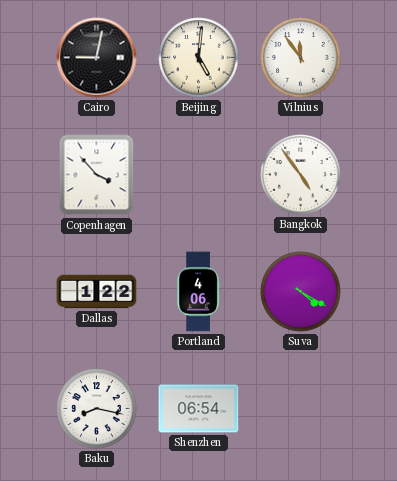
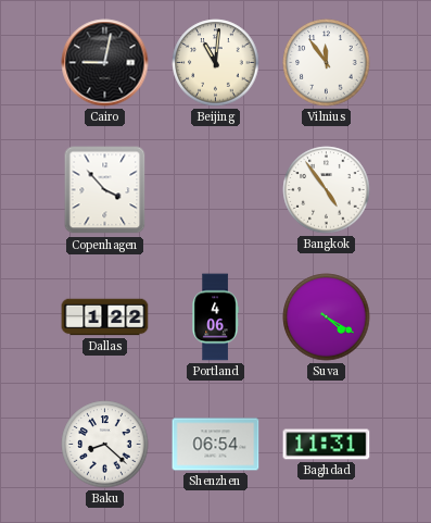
Beijing: 5:01 -> 11:01
Baku: 8:17 -> 8:22
Baghdad: none -> 11:31
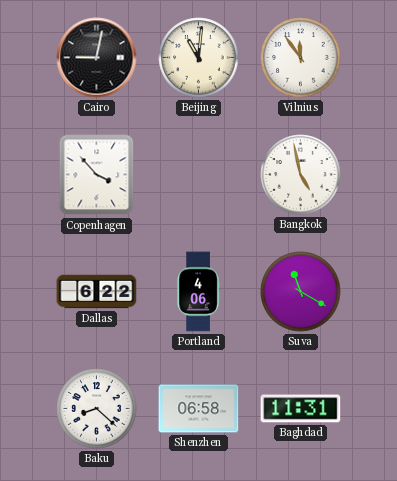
Bangkok: 4:54 -> 4:58
Dallas: 1:22 -> 6:22
Suva: 4:20 -> 11:20
Shenzhen: 06:54 -> 06:58
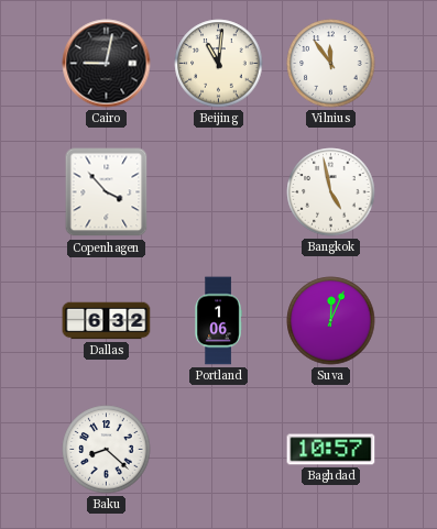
Dallas: 6:22 -> 6:32
Portland: 4:06 -> 1:06
Suva: 11:20 -> 12:04
Shenzhen: 06:58 -> none
Baghdad: 11:31 -> 10:57
